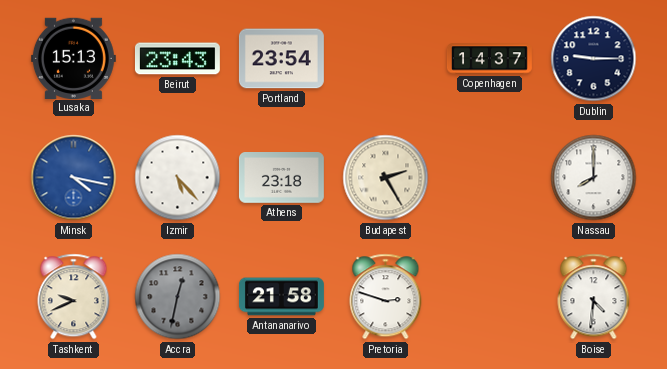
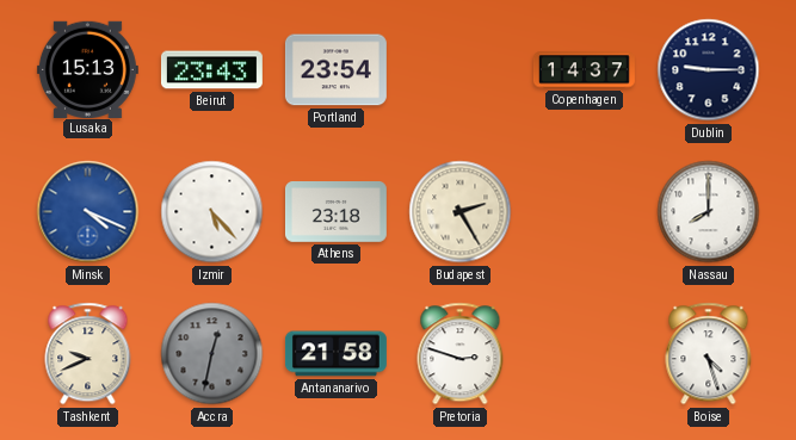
Minsk: 4:17 -> 4:19
Boise: 4:31 -> 4:27
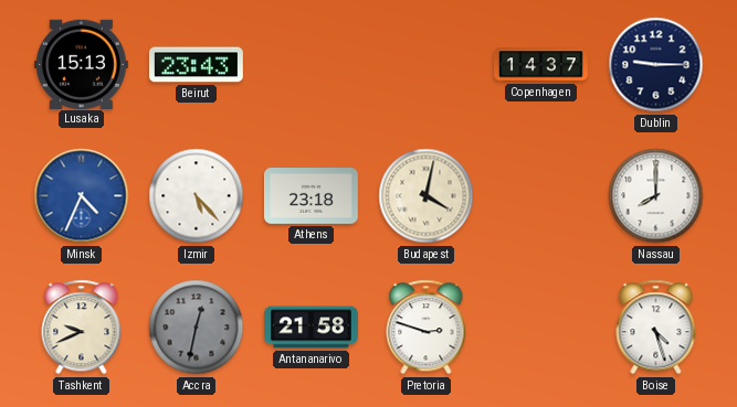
Portland: 23:54 -> none
Minsk: 4:19 -> 4:34
Budapest: 2:25 -> 4:02
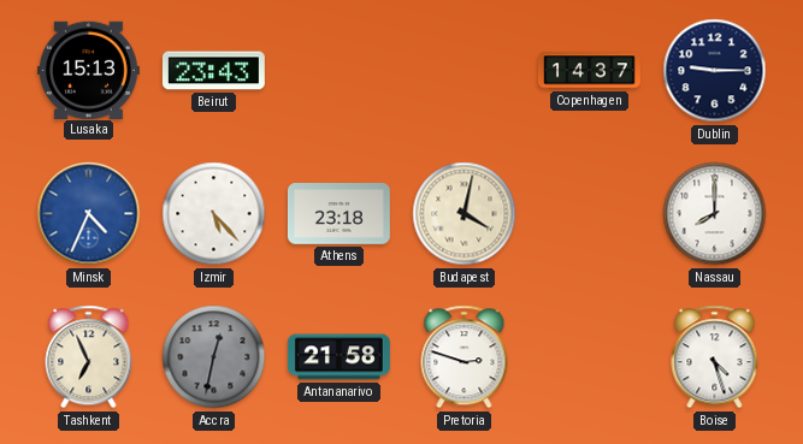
Tashkent: 9:41 -> 6:56
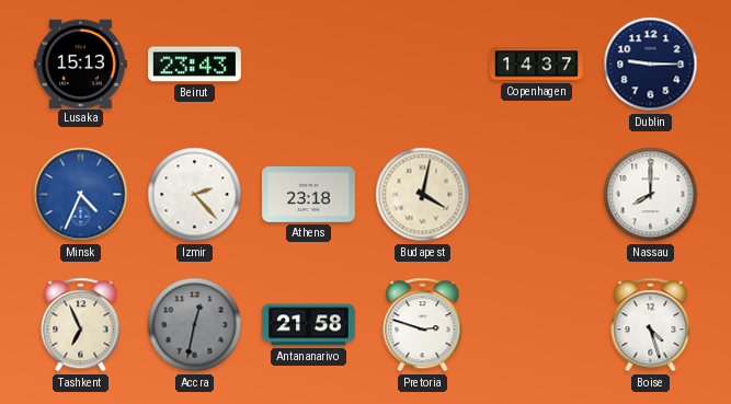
Izmir: 5:23 -> 2:23
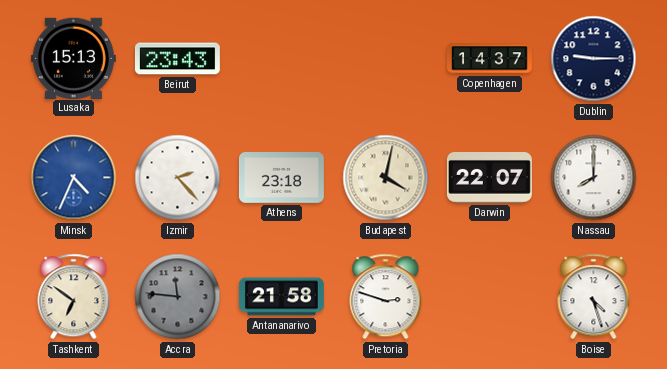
Darwin: none -> 22:07
Tashkent: 6:56 -> 6:51
Accra: 12:32 -> 11:46
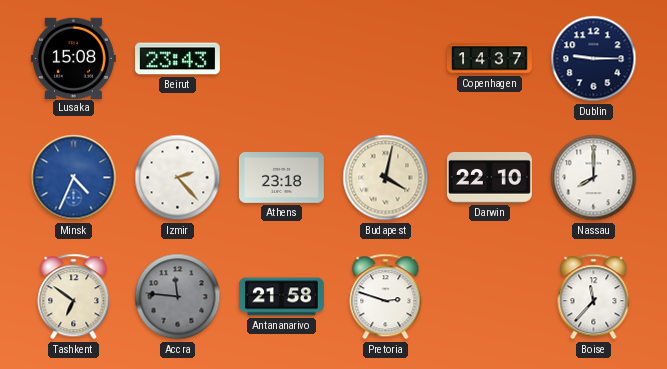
Lusaka: 15:13 -> 15:08
Darwin: 22:07 -> 22:10
Boise: 4:27 -> 11:37
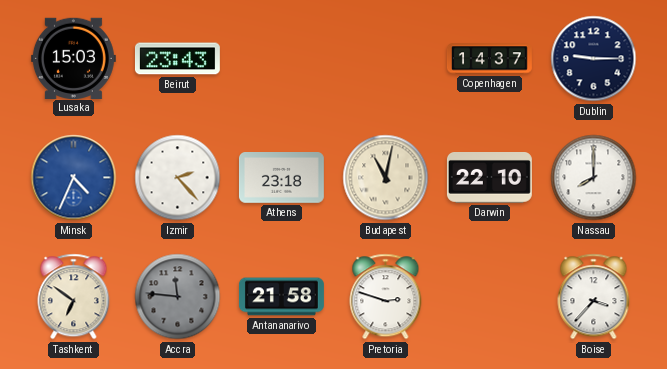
Lusaka: 15:08 -> 15:03
Budapest: 4:02 -> 11:02
Boise: 11:37 -> 3:37
